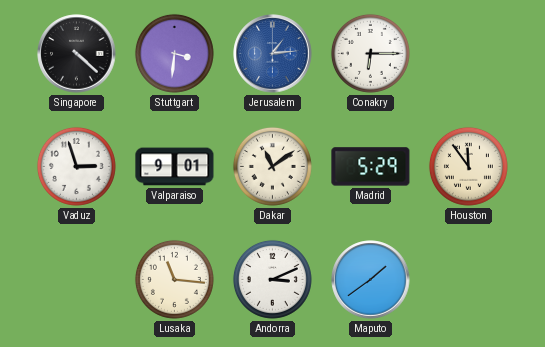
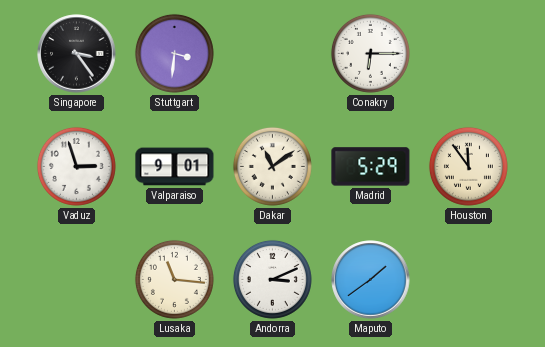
Singapore: 4:22 -> 3:24
Jerusalem: 1:14 -> none
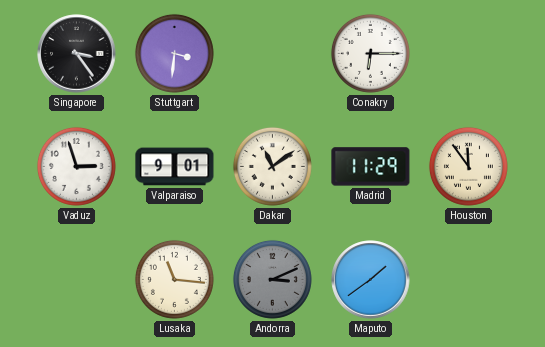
Madrid: 5:29 -> 11:29
Andorra dial: white -> grey
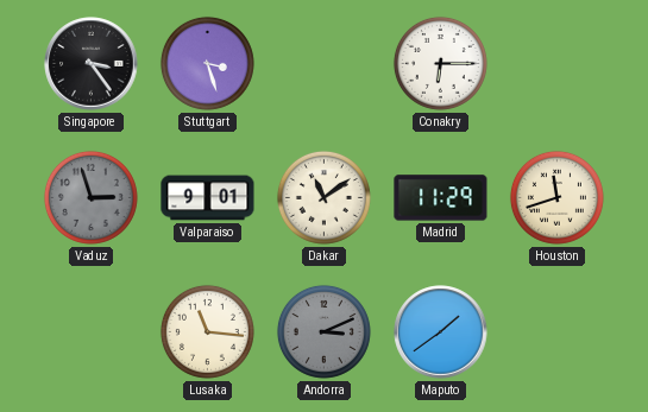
Stuttgart: 3:31 -> 3:27
Vaduz dial: white -> grey
Houston: 11:54 -> 11:42
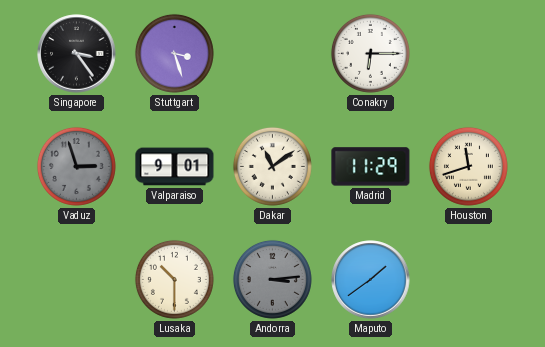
Lusaka: 11:16 -> 10:30
Andorra: 3:11 -> 3:14
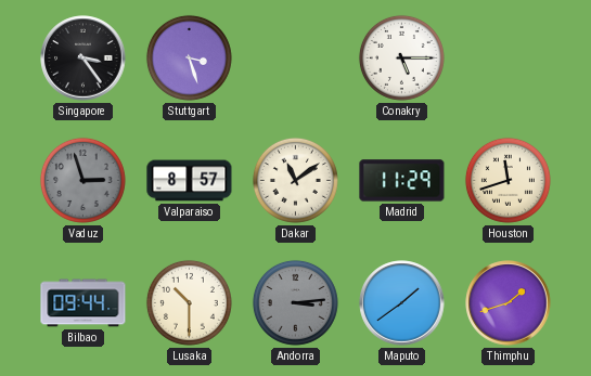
Conakry: 6:15 -> 5:15
Valparaiso: 9:01 -> 8:57
Bilbao: none -> 09:44
Thimphu: none -> 1:42
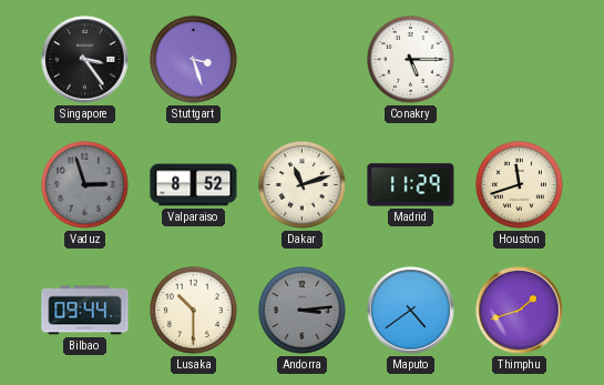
Valparaiso: 8:57 -> 8:52
Dakar: 11:09 -> 11:12
Maputo: 1:39 -> 4:39
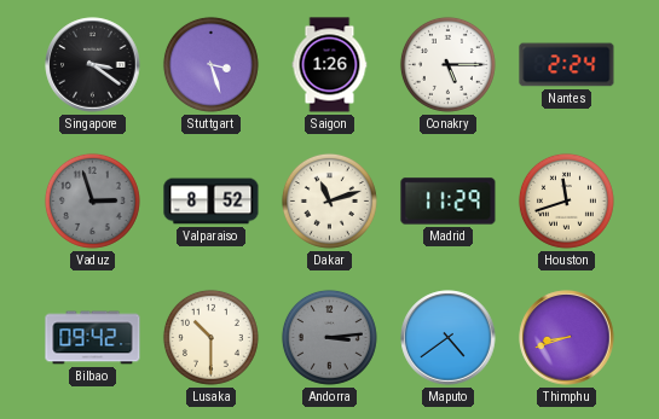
Singapore: 3:24 -> 3:21
Saigon: none -> 1:26
Nantes: none -> 2:24
Bilbao: 09:44 -> 09:42
Thimphu: 1:42 -> 8:42
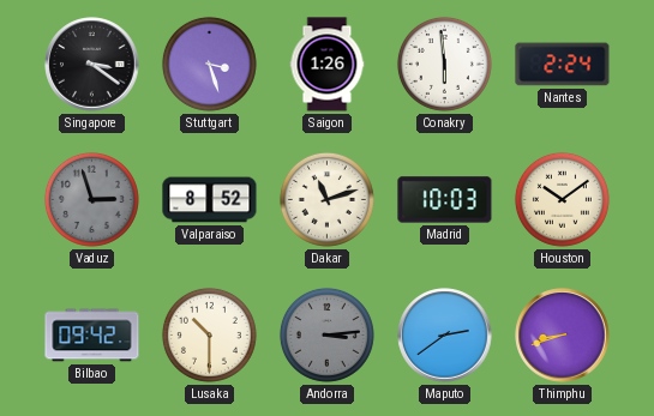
Conakry: 5:15 -> 5:59
Madrid: 11:29 -> 10:03
Houston: 11:42 -> 10:09
Maputo: 4:39 -> 2:39
